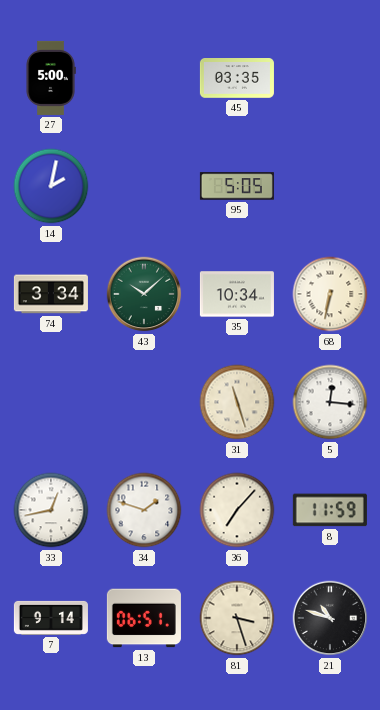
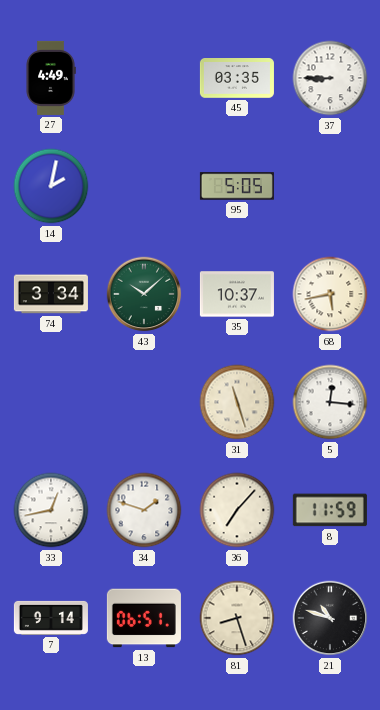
27: 5:00 -> 4:49
37: none -> 8:45
35: 10:34 -> 10:37
68: 6:32 -> 5:43
81: 3:27 -> 8:27
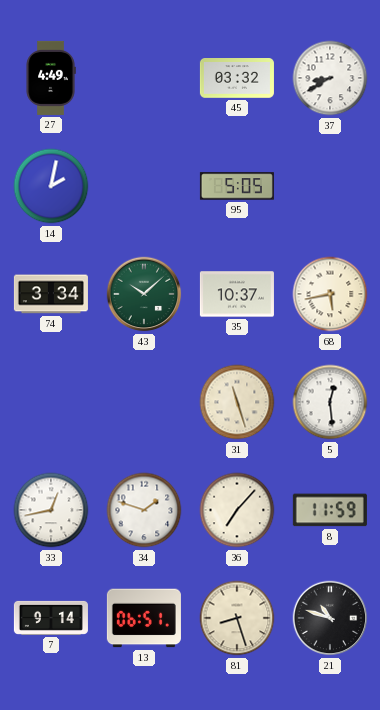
45: 03:35 -> 03:32
37: 8:45 -> 8:40
5: 12:16 -> 12:29
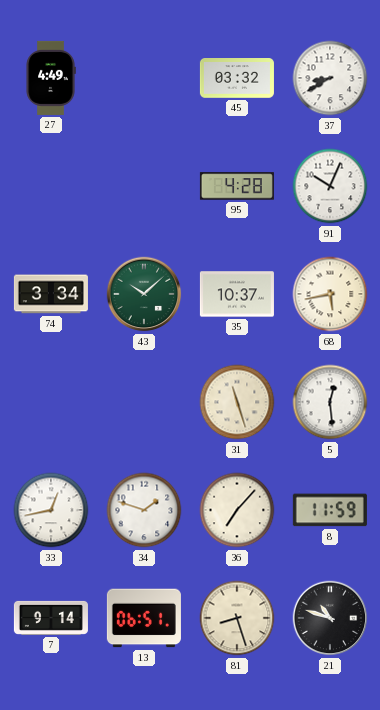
14: 2:02 -> none
95: 5:05 -> 4:28
91: none -> 10:04
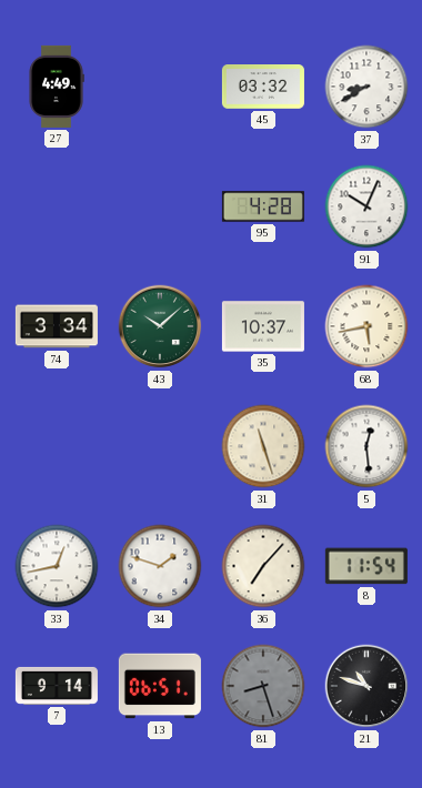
8: 11:59 -> 11:54
81 dial: cream -> grey
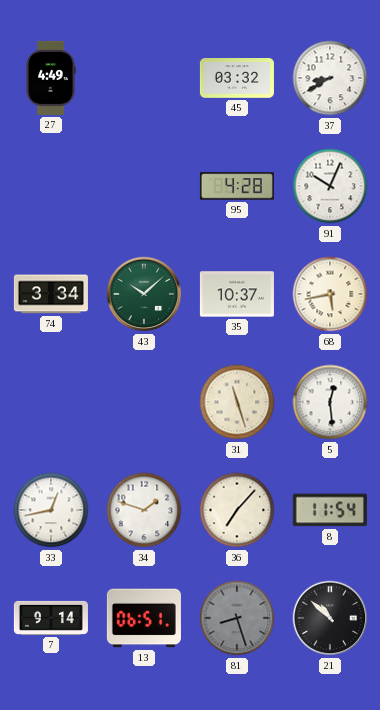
21: 10:48 -> 10:52
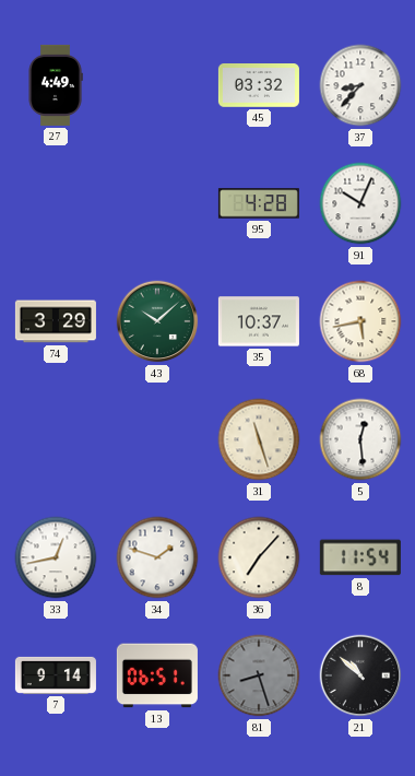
37: 8:40 -> 8:37
74: 3:34 -> 3:29
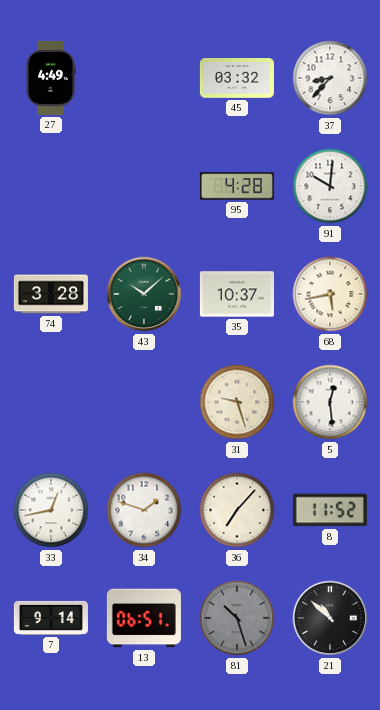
91: 10:04 -> 10:01
74: 3:29 -> 3:28
31: 11:27 -> 9:27
8: 11:54 -> 11:52
81: 8:27 -> 10:27
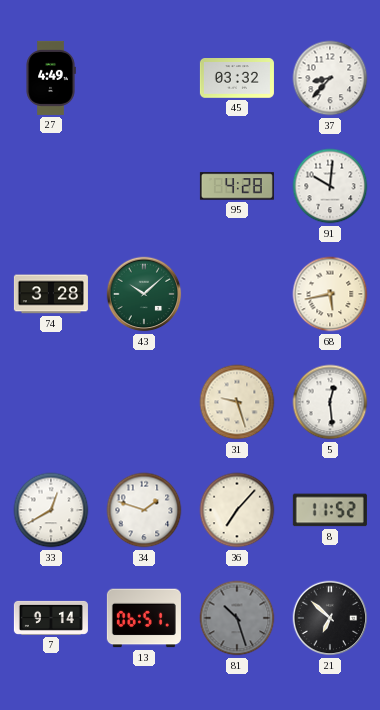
35: 10:37 -> none
33: 12:43 -> 12:40
21: 10:52 -> 6:52
